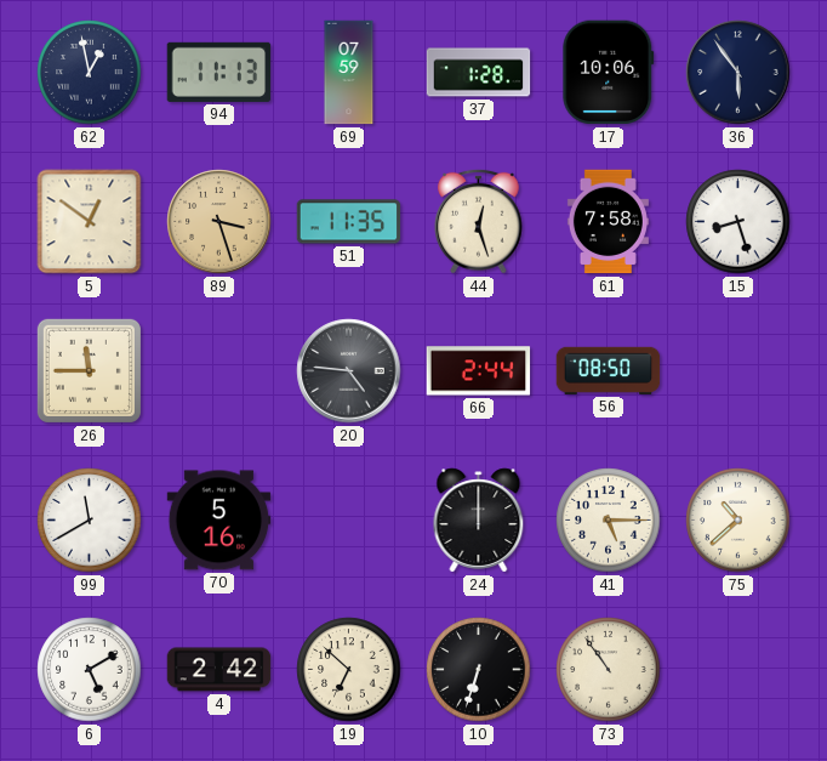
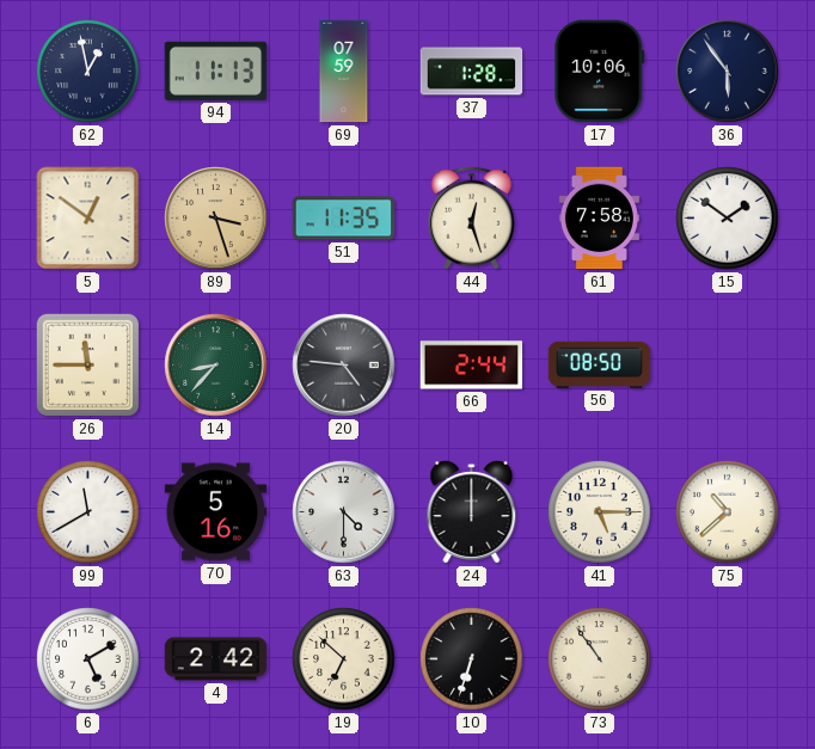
15: 8:27 -> 1:51
14: none -> 8:37
63: none -> 4:30
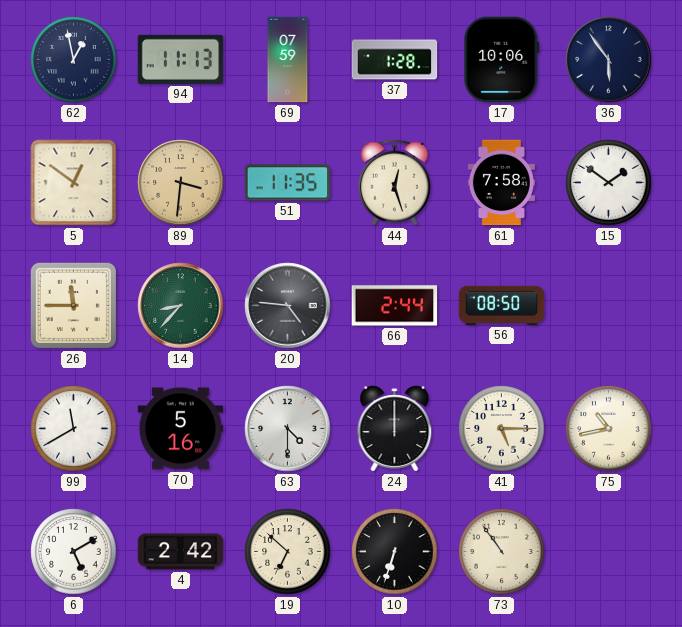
89: 3:27 -> 3:31
75: 10:38 -> 10:43
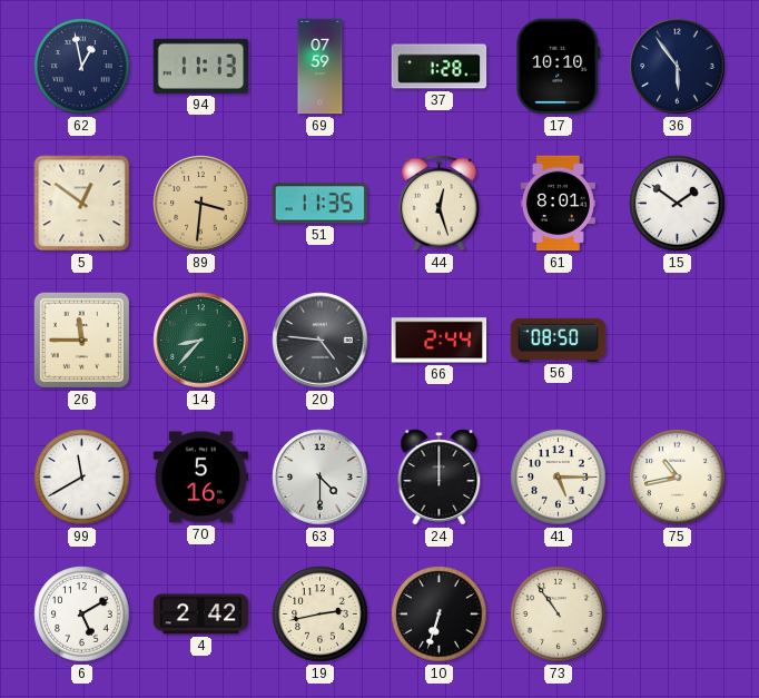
17: 10:06 -> 10:10
61: 7:58 -> 8:01
19: 6:52 -> 2:43
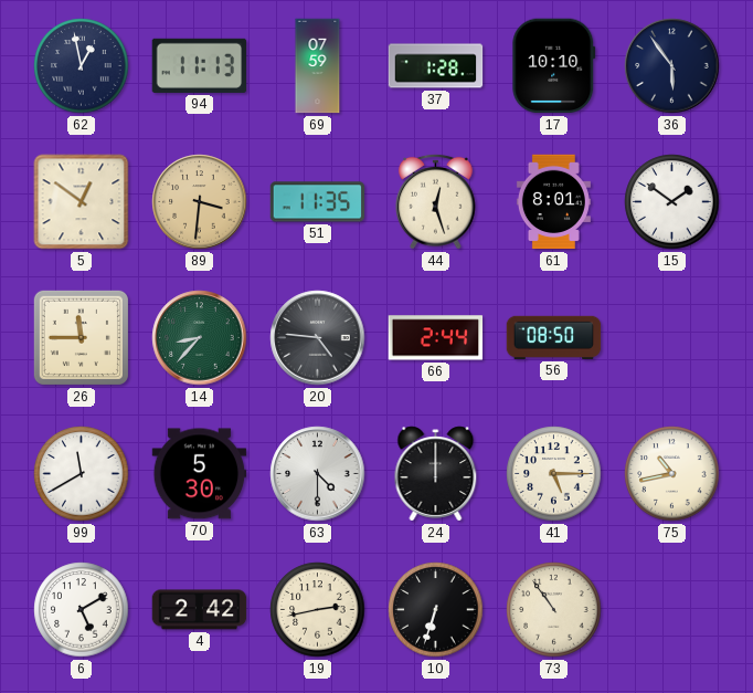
70: 5:16 -> 5:30
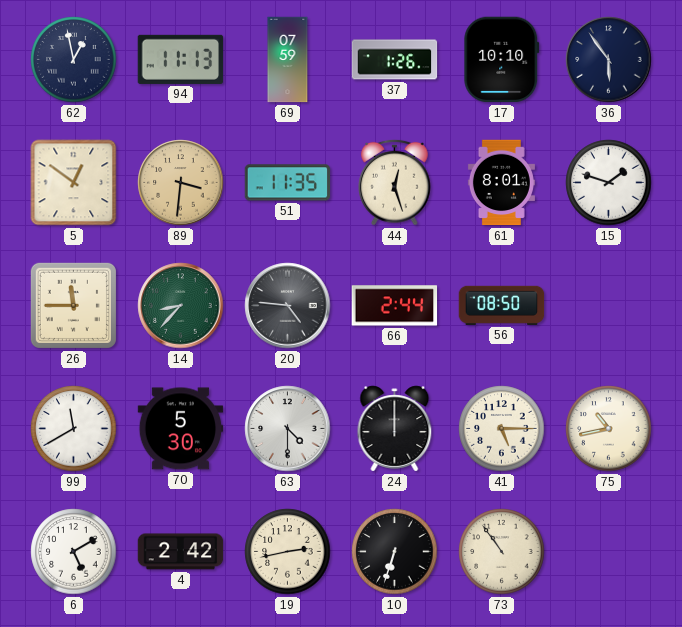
37: 1:28 -> 1:26
15: 1:51 -> 1:48
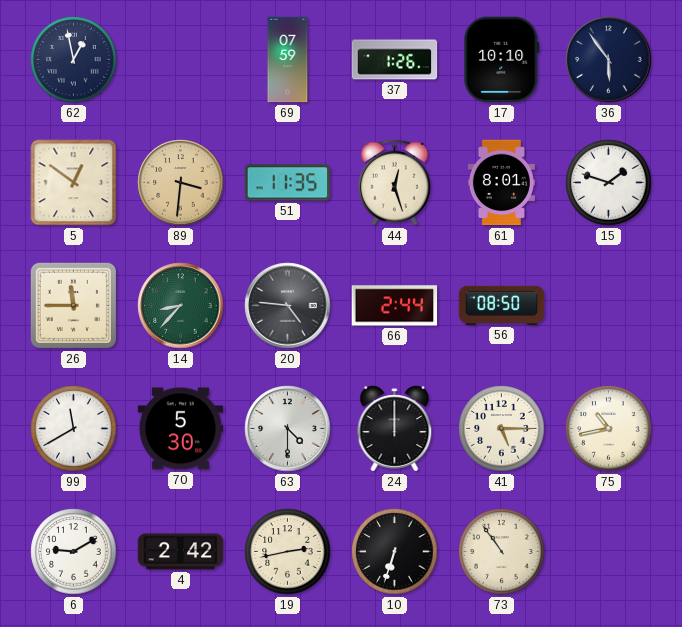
94: 11:13 -> none
6: 5:10 -> 9:10
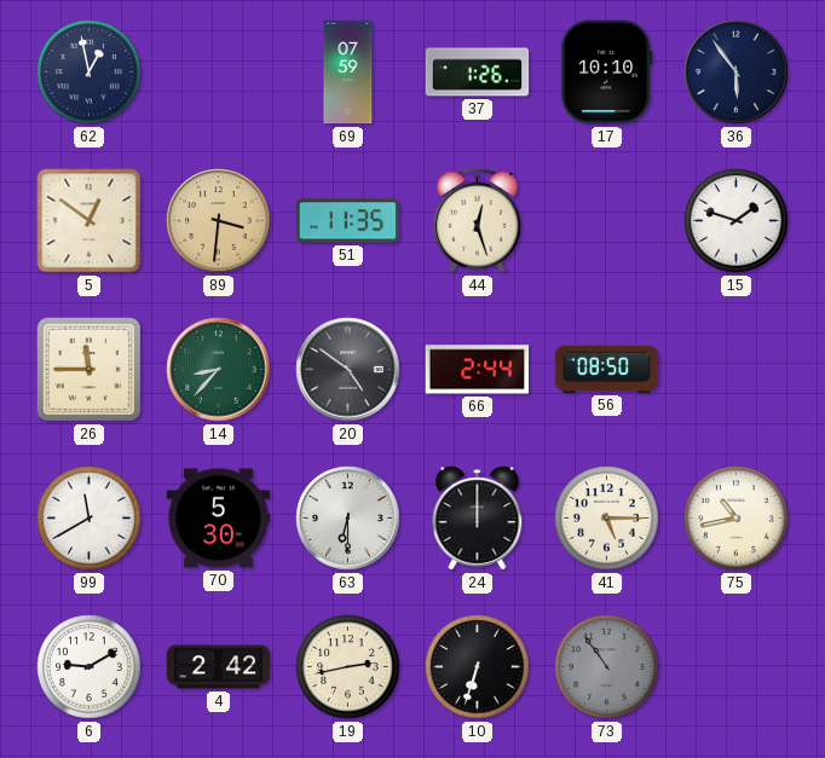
61: 8:01 -> none
20: 4:46 -> 4:51
63: 4:30 -> 6:30
73 dial: cream -> grey
